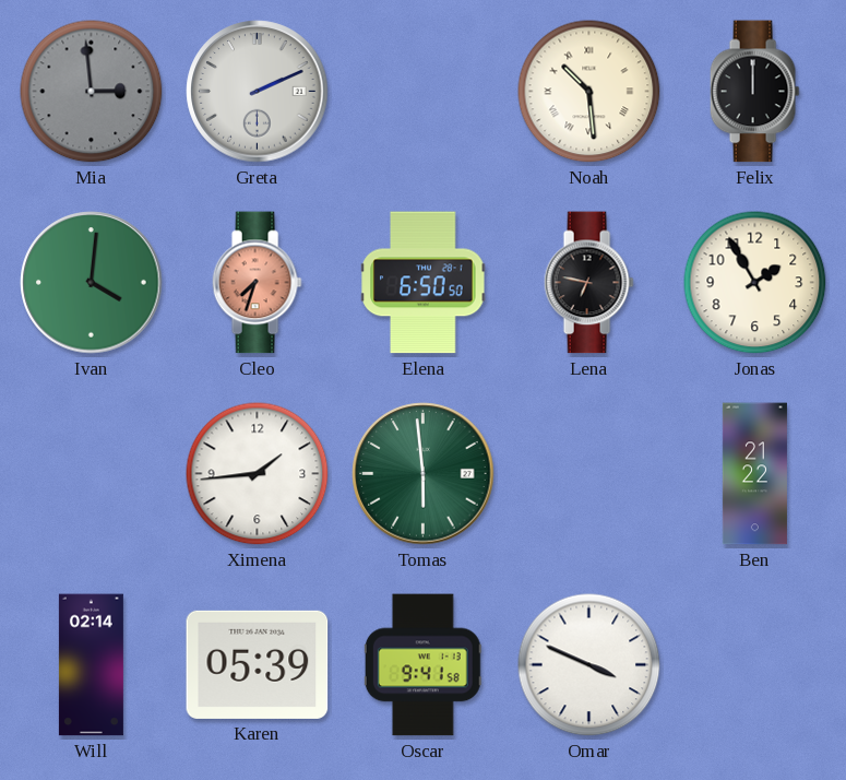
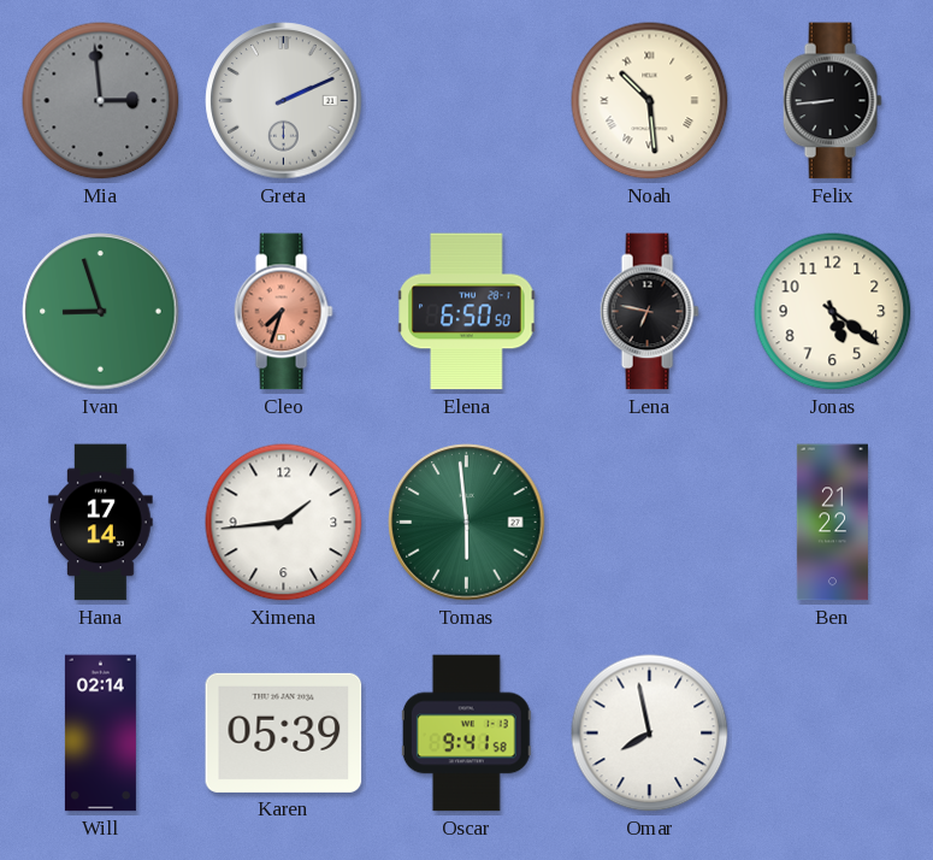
Felix: 12:00 -> 8:44
Ivan: 4:01 -> 8:57
Jonas: 1:55 -> 5:21
Hana: none -> 17:14
Omar: 3:49 -> 7:58
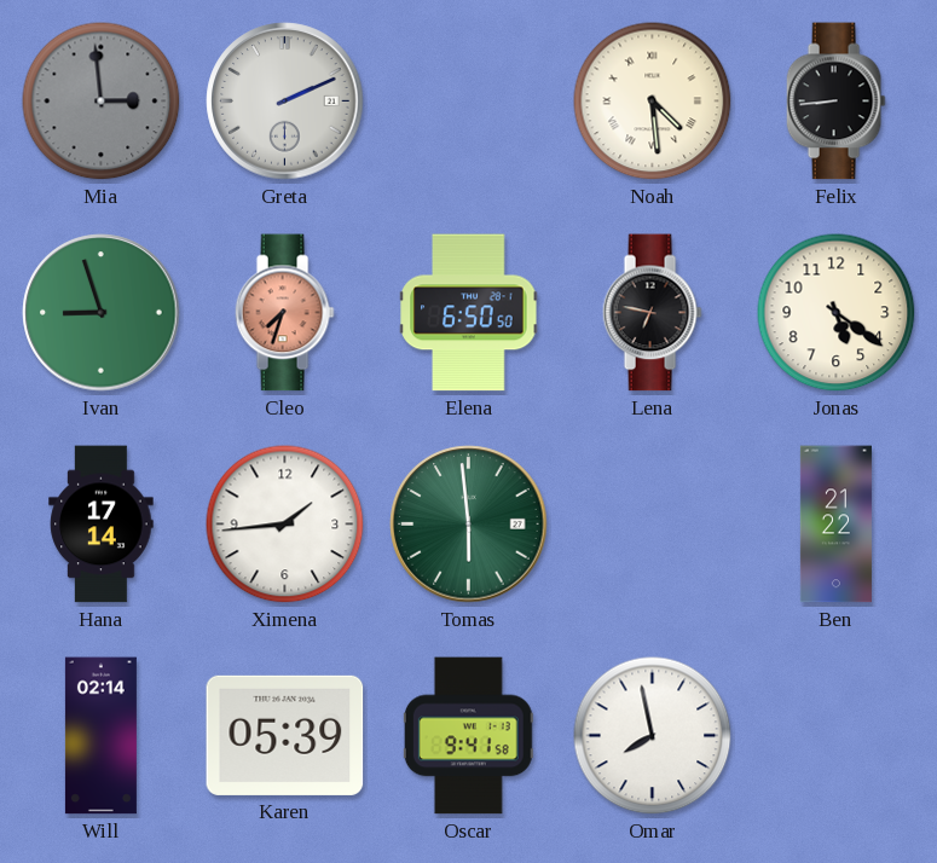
Noah: 10:29 -> 4:29
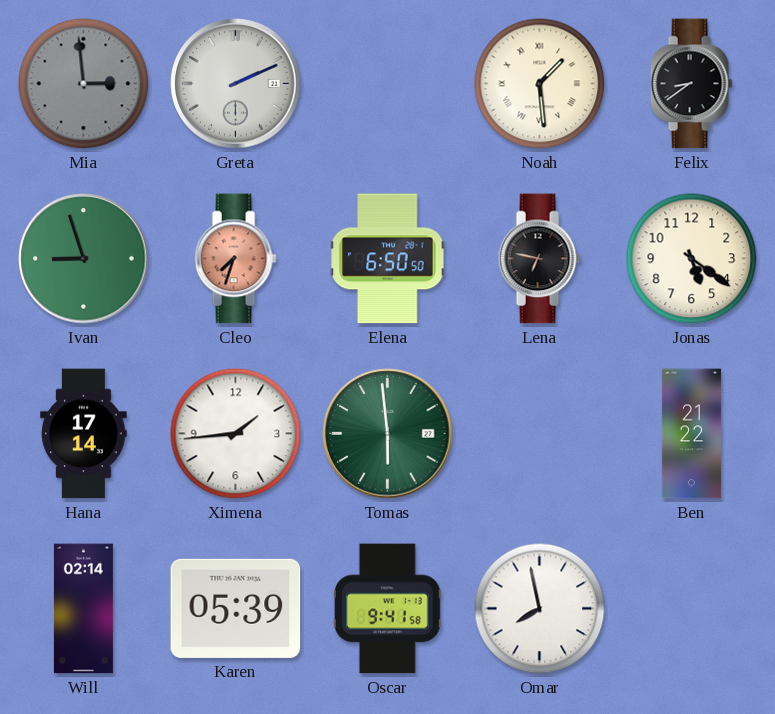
Noah: 4:29 -> 1:29
Felix: 8:44 -> 8:39
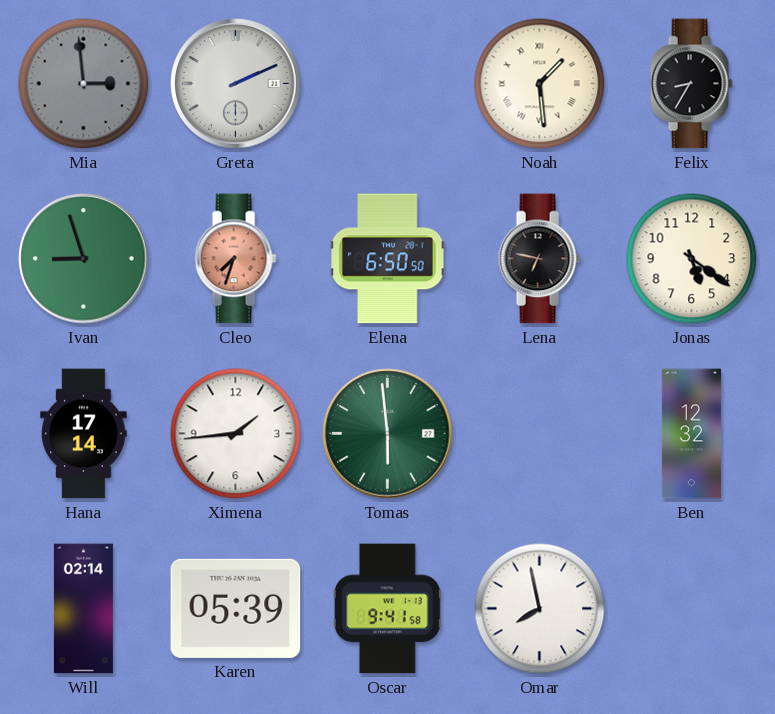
Felix: 8:39 -> 8:35
Ben: 21:22 -> 12:32
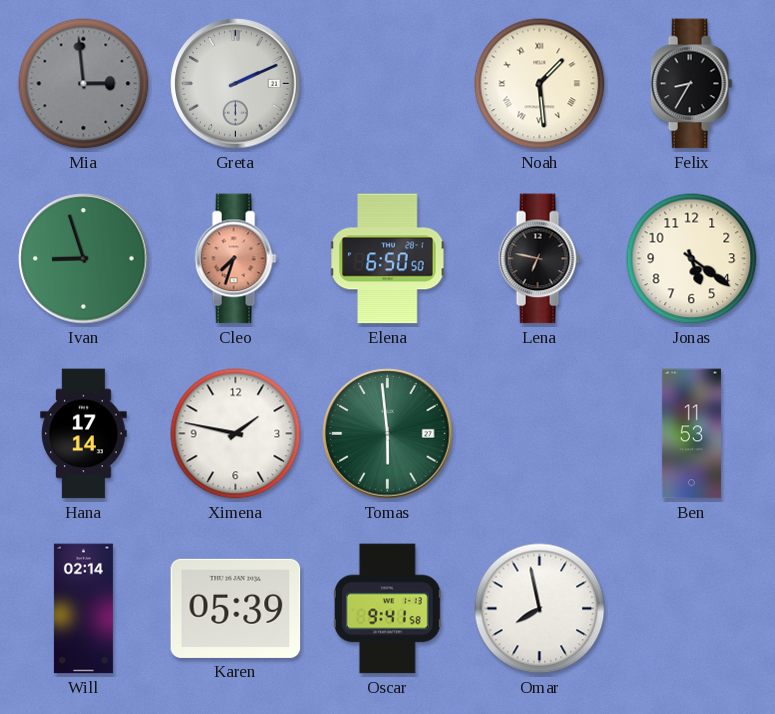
Ximena: 1:44 -> 1:47
Ben: 12:32 -> 11:53
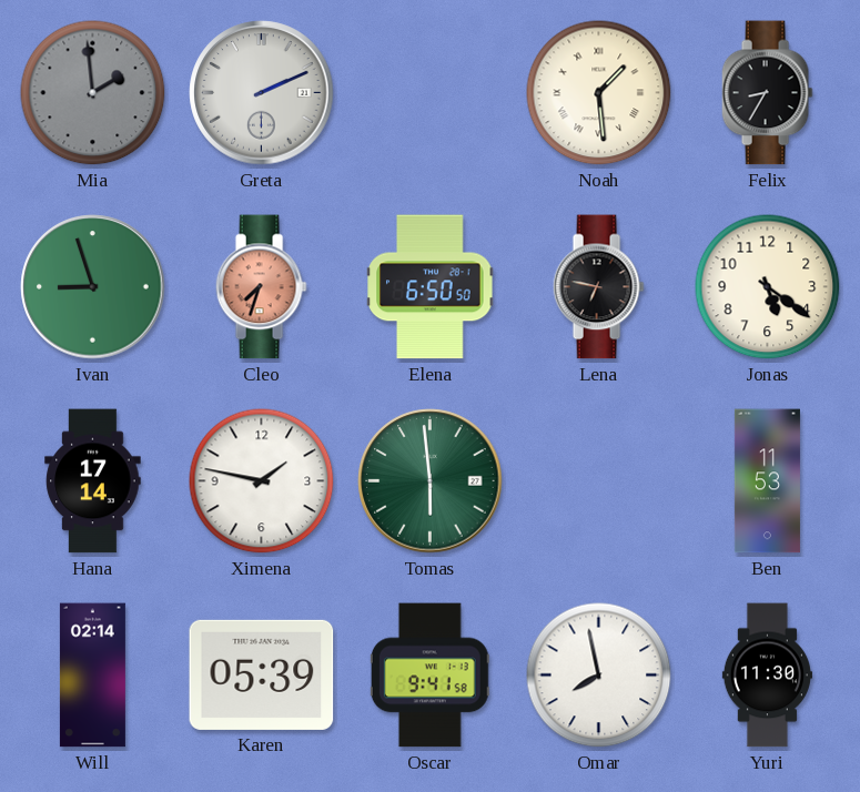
Mia: 2:59 -> 1:59
Yuri: none -> 11:30
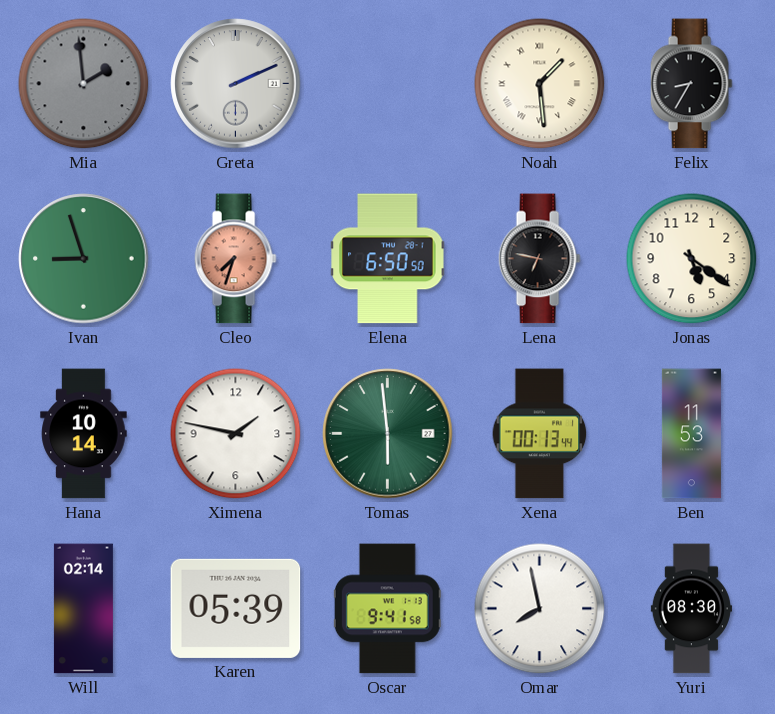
Hana: 17:14 -> 10:14
Xena: none -> 00:13
Yuri: 11:30 -> 08:30
